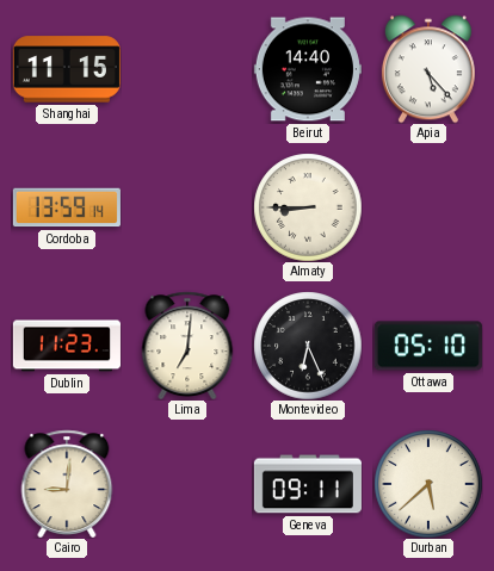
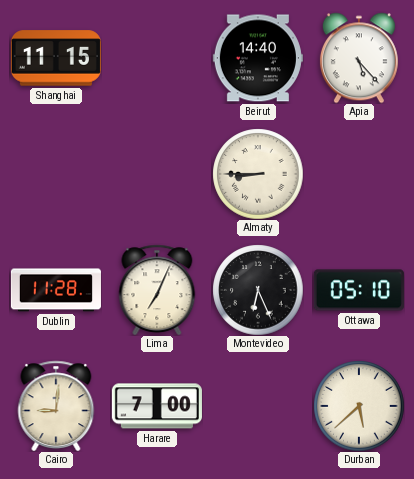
Cordoba: 13:59 -> none
Dublin: 11:23 -> 11:28
Lima: 7:01 -> 7:04
Harare: none -> 7:00
Geneva: 09:11 -> none
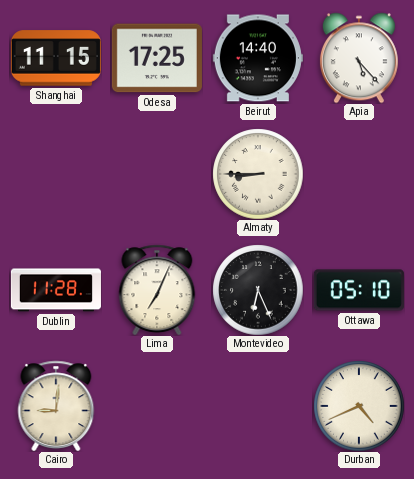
Odesa: none -> 17:25
Harare: 7:00 -> none
Durban: 5:38 -> 4:41
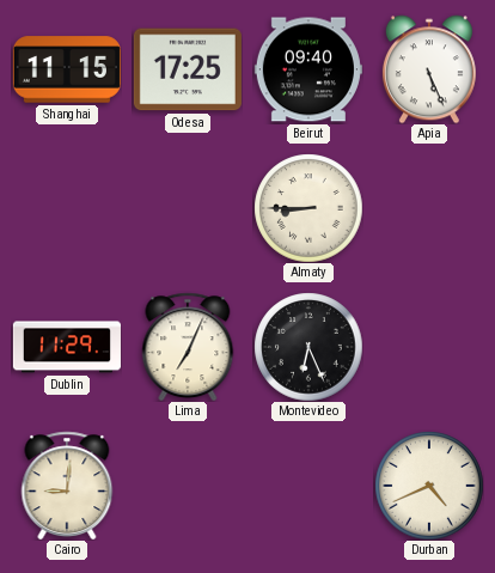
Beirut: 14:40 -> 09:40
Apia: 5:23 -> 5:26
Dublin: 11:28 -> 11:29
Ottawa: 05:10 -> none
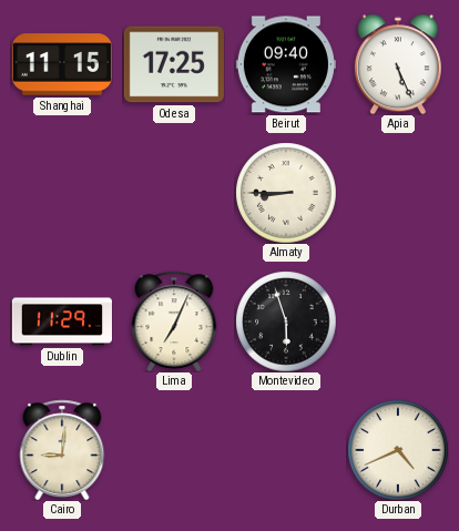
Montevideo: 6:26 -> 5:57
